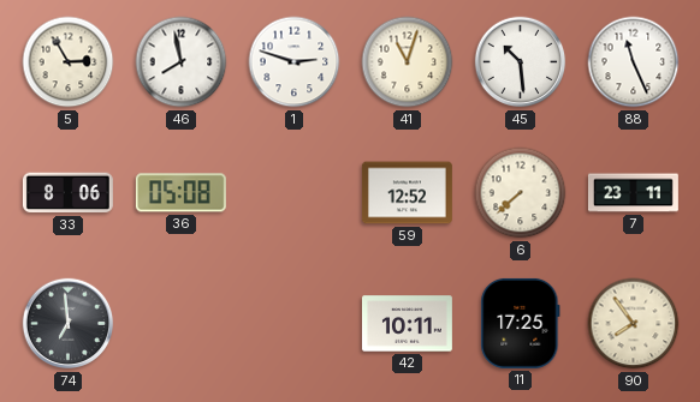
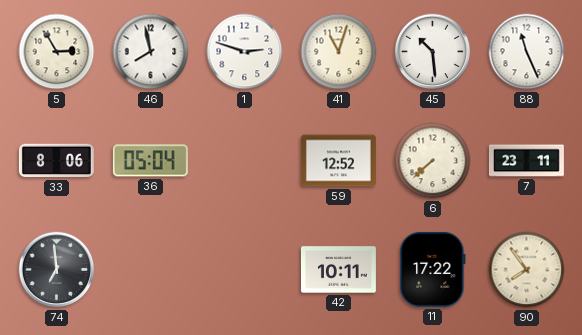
36: 05:08 -> 05:04
11: 17:25 -> 17:22
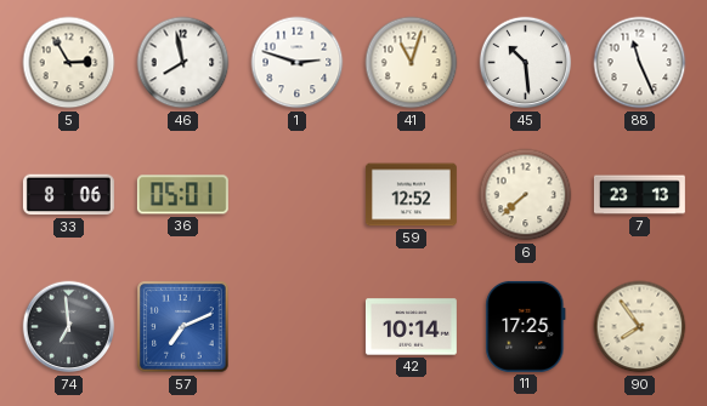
36: 05:04 -> 05:01
7: 23:11 -> 23:13
57: none -> 7:11
42: 10:11 -> 10:14
11: 17:22 -> 17:25
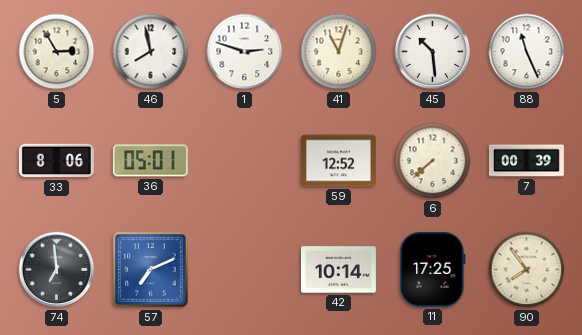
7: 23:13 -> 00:39
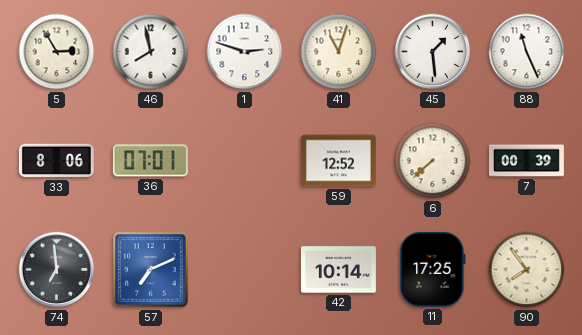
45: 10:29 -> 1:29
36: 05:01 -> 07:01
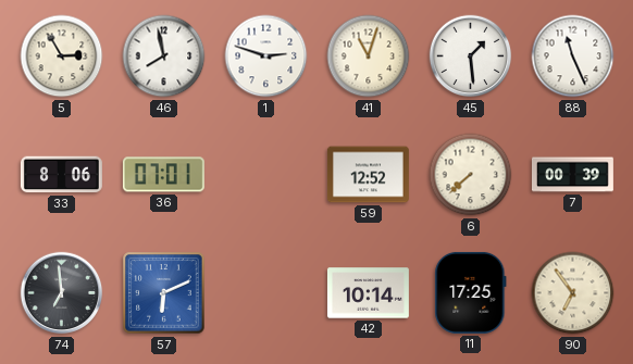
57: 7:11 -> 6:11
90: 7:54 -> 6:54
